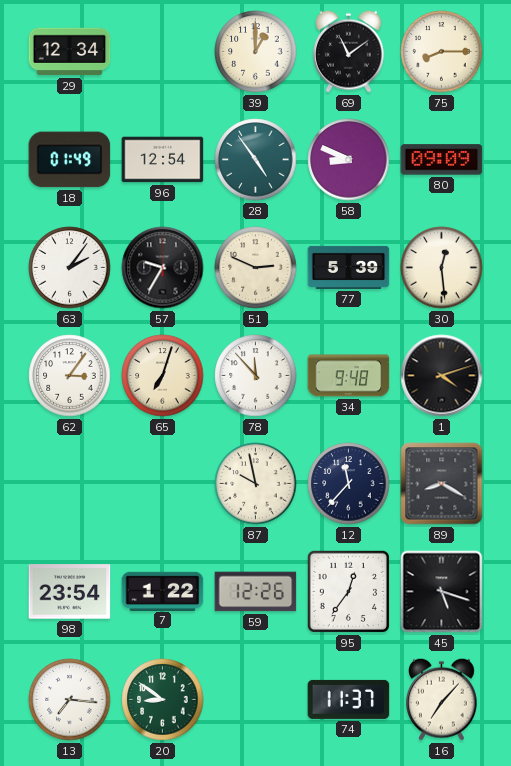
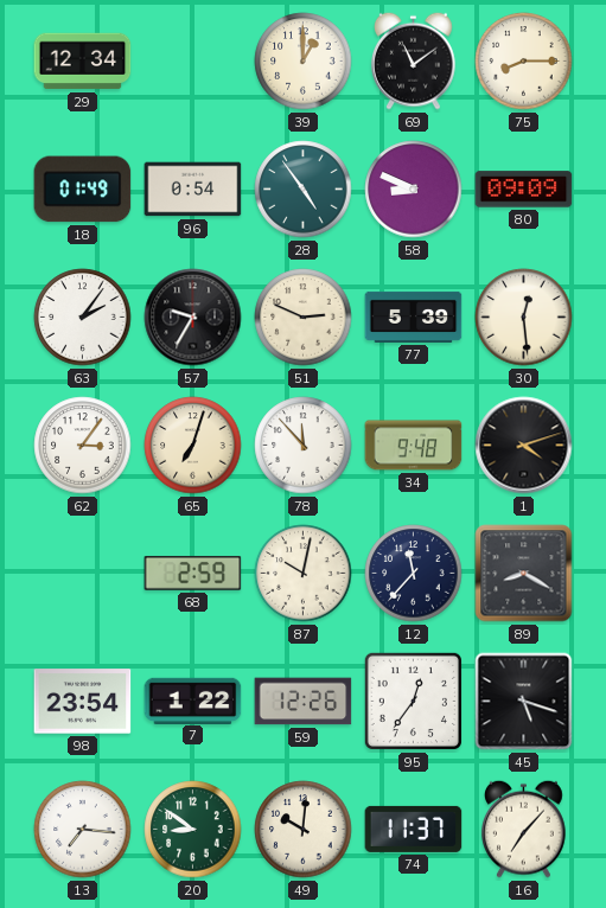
96: 12:54 -> 0:54
68: none -> 2:59
87: 9:58 -> 10:02
49: none -> 10:01
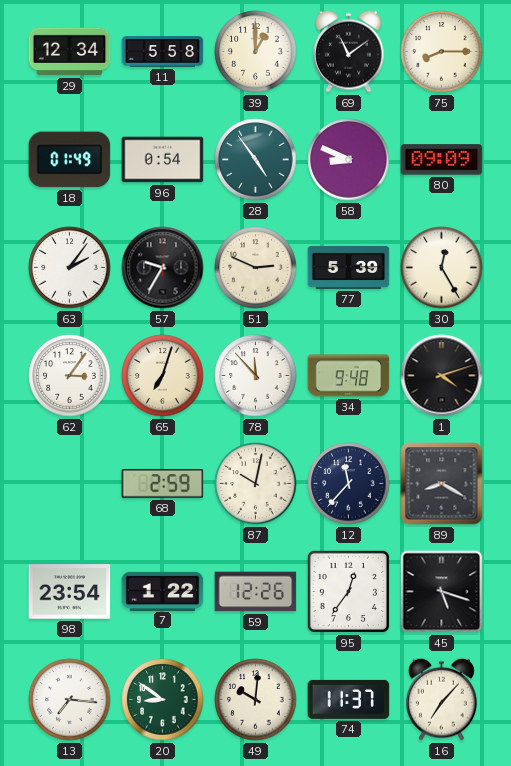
11: none -> 5:58
30: 12:29 -> 12:25
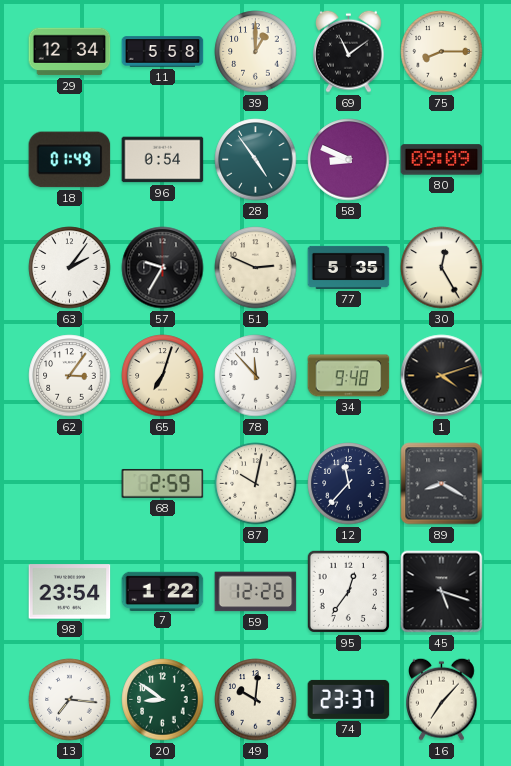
77: 5:39 -> 5:35
74: 11:37 -> 23:37
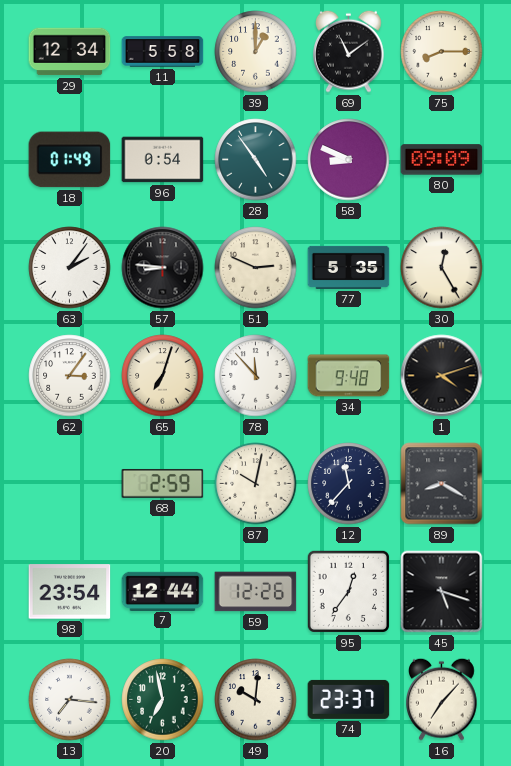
57: 9:35 -> 8:46
7: 1:22 -> 12:44
20: 8:51 -> 6:58
